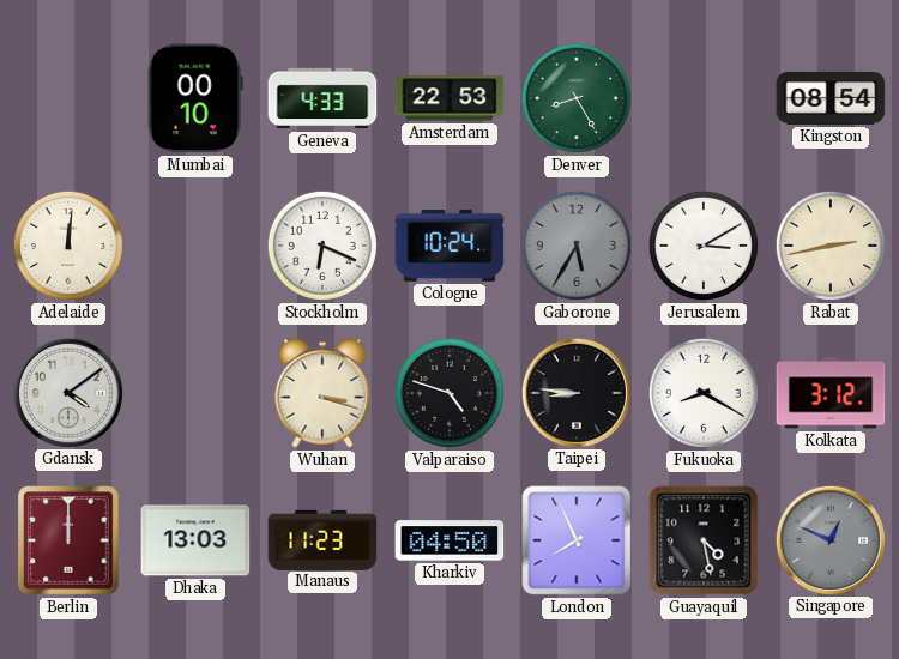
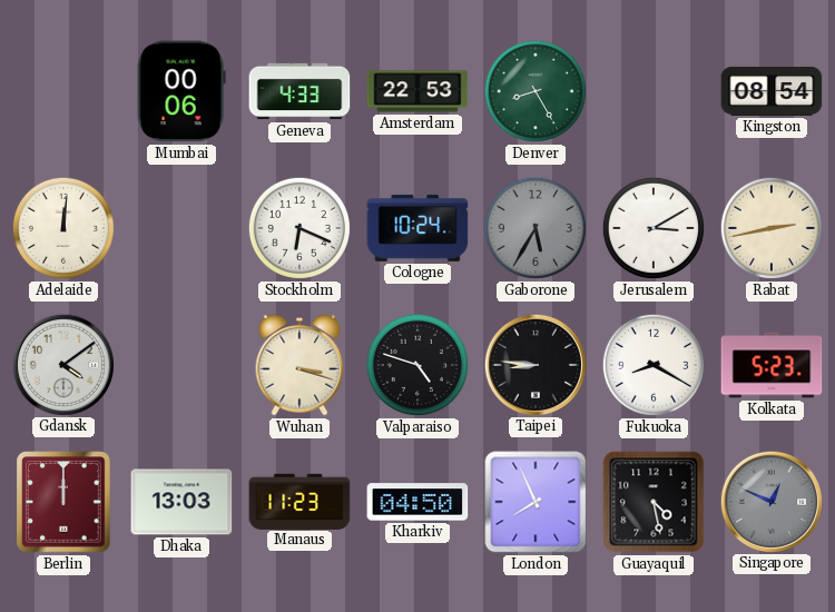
Mumbai: 00:10 -> 00:06
Kolkata: 3:12 -> 5:23
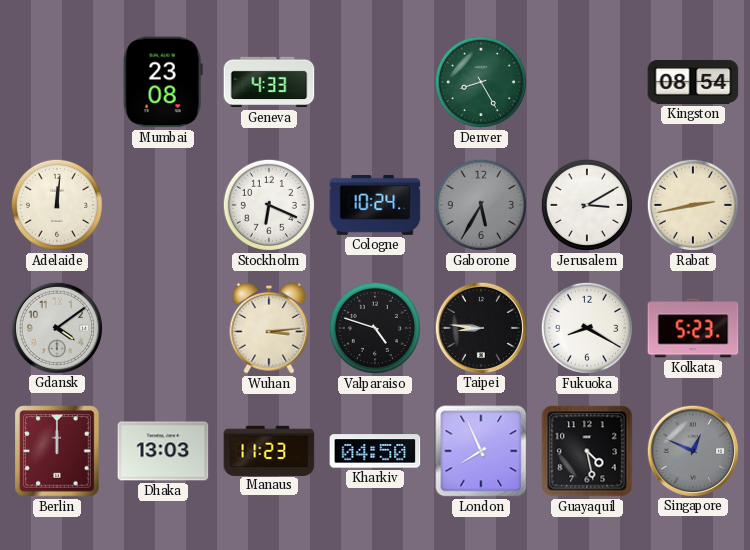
Mumbai: 00:06 -> 23:08
Amsterdam: 22:53 -> none
Wuhan: 3:18 -> 3:14
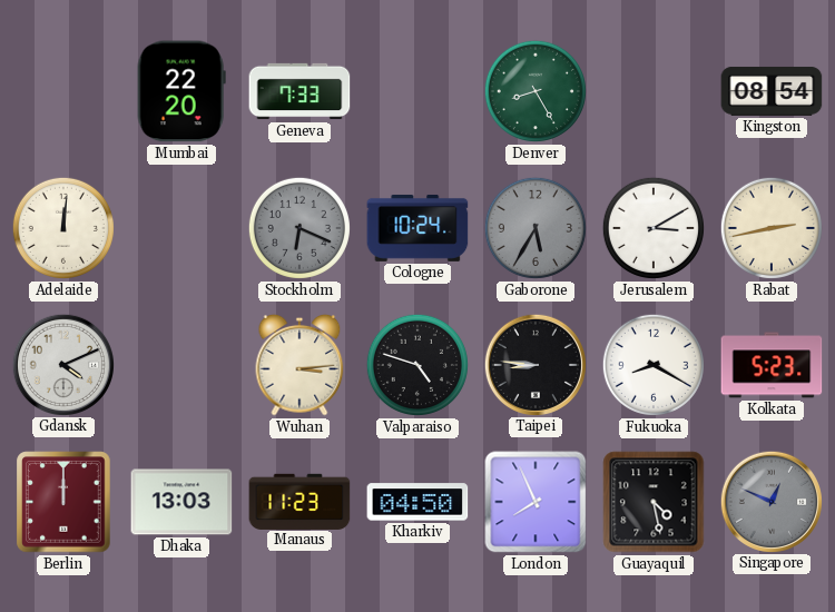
Mumbai: 23:08 -> 22:20
Geneva: 4:33 -> 7:33
Stockholm dial: white -> grey
Gdansk: 4:09 -> 4:11
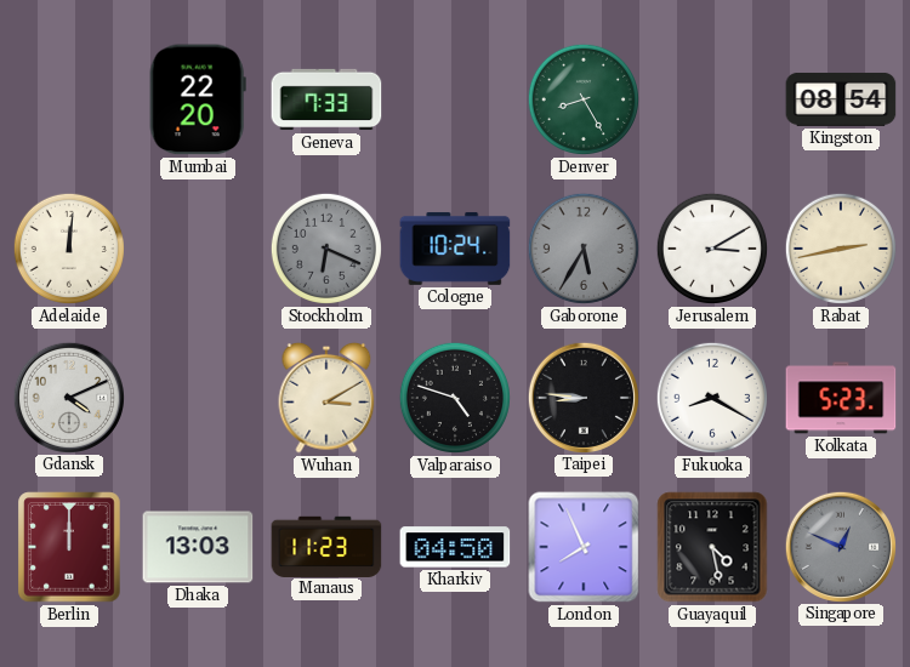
Wuhan: 3:14 -> 3:10
